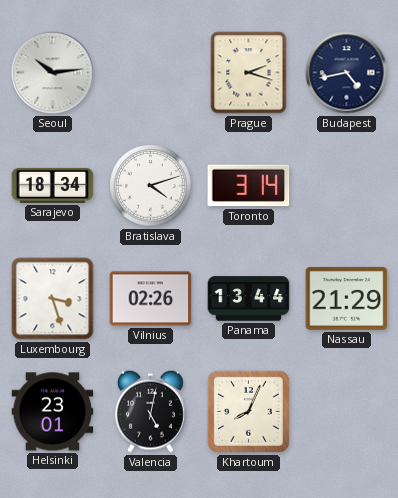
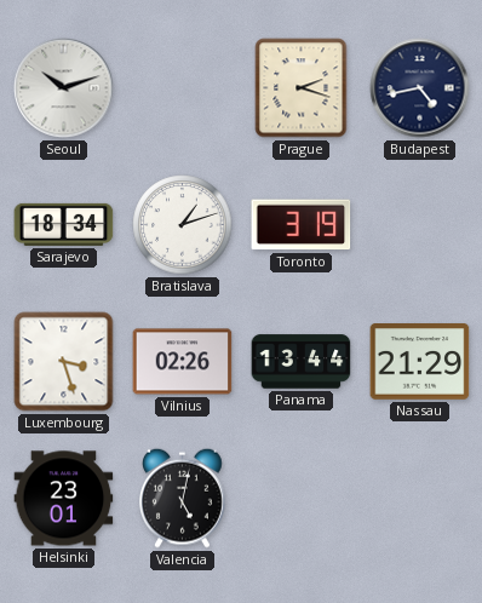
Seoul: 10:14 -> 10:12
Bratislava: 4:12 -> 1:12
Toronto: 3:14 -> 3:19
Khartoum: 8:04 -> none
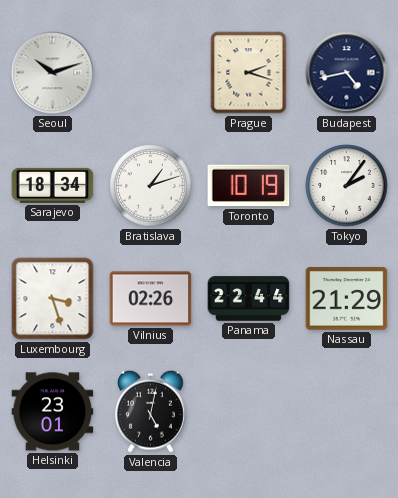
Toronto: 3:19 -> 10:19
Tokyo: none -> 2:06
Panama: 13:44 -> 22:44
